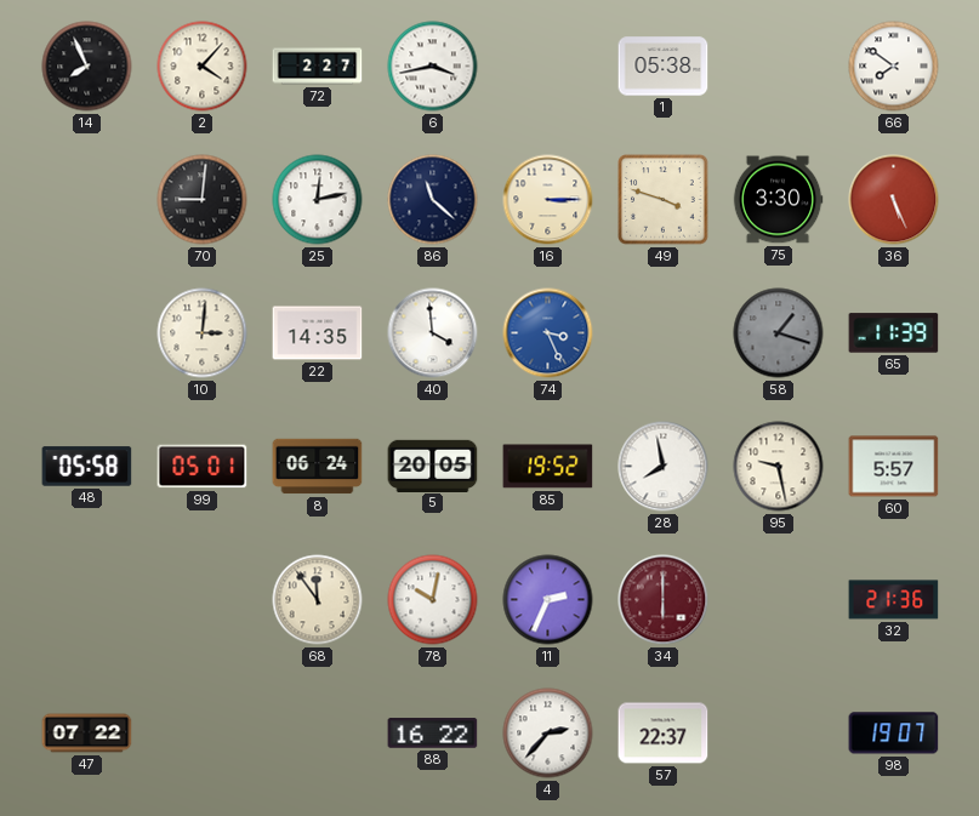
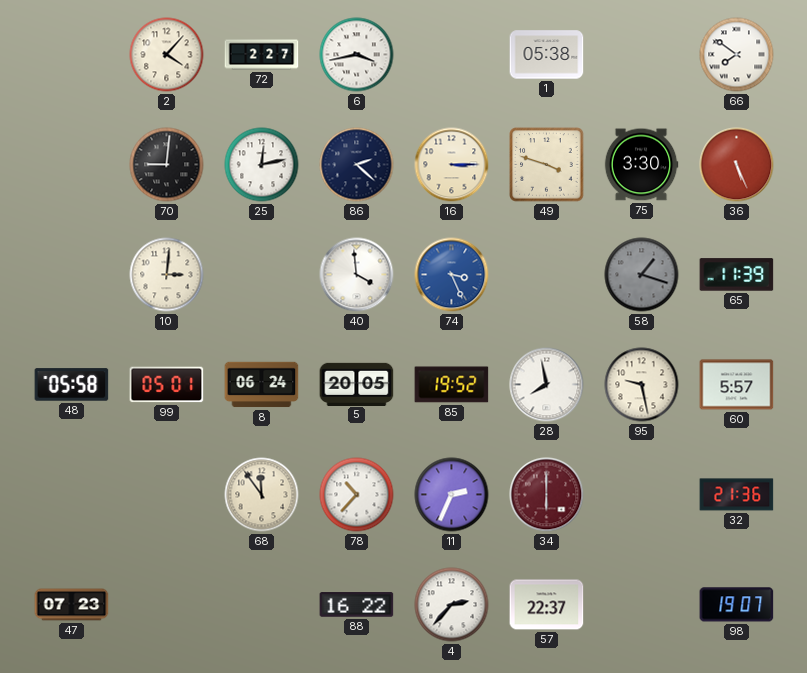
14: 7:56 -> none
86: 11:22 -> 2:22
22: 14:35 -> none
78: 10:02 -> 10:37
47: 07:22 -> 07:23
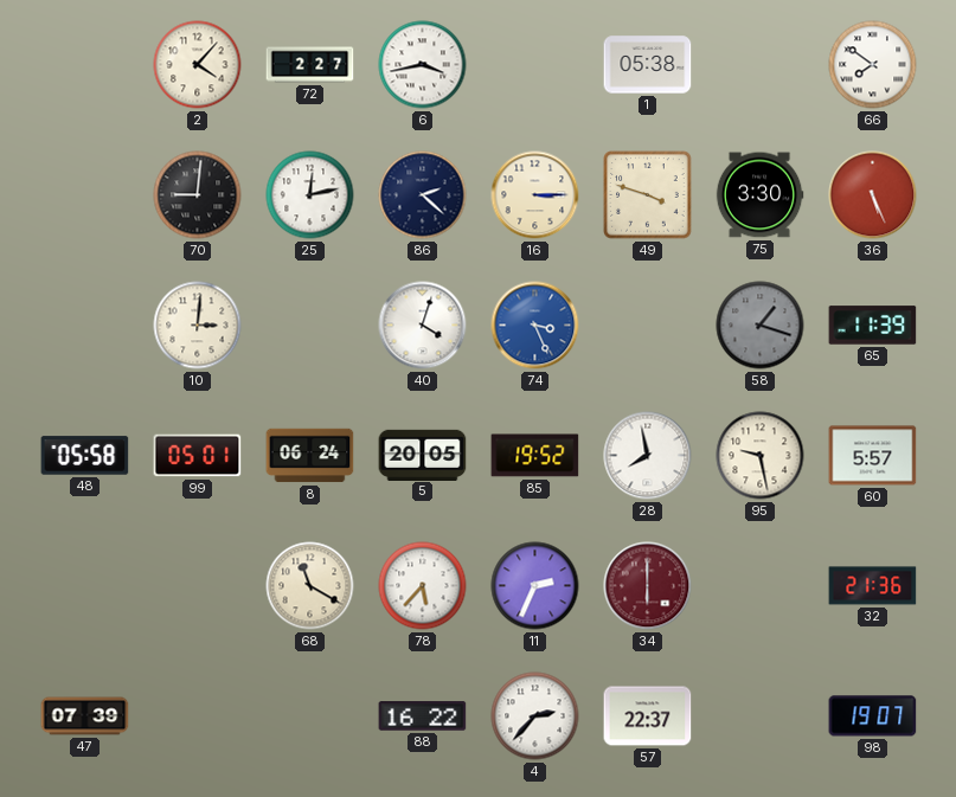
40: 3:59 -> 4:03
68: 11:54 -> 11:20
78: 10:37 -> 5:37
47: 07:23 -> 07:39
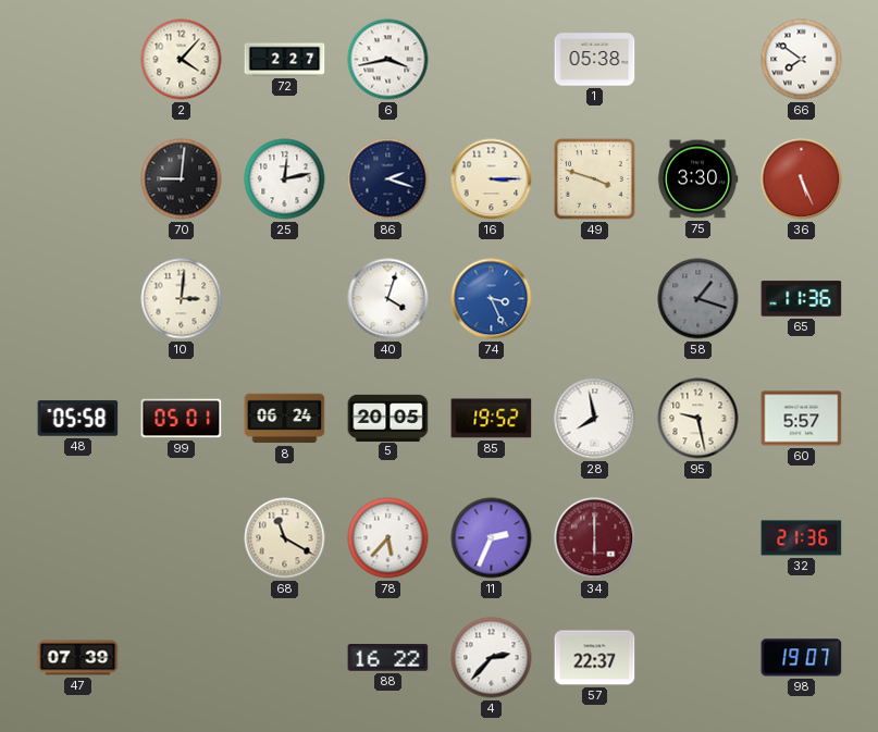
86: 2:22 -> 2:18
65: 11:39 -> 11:36
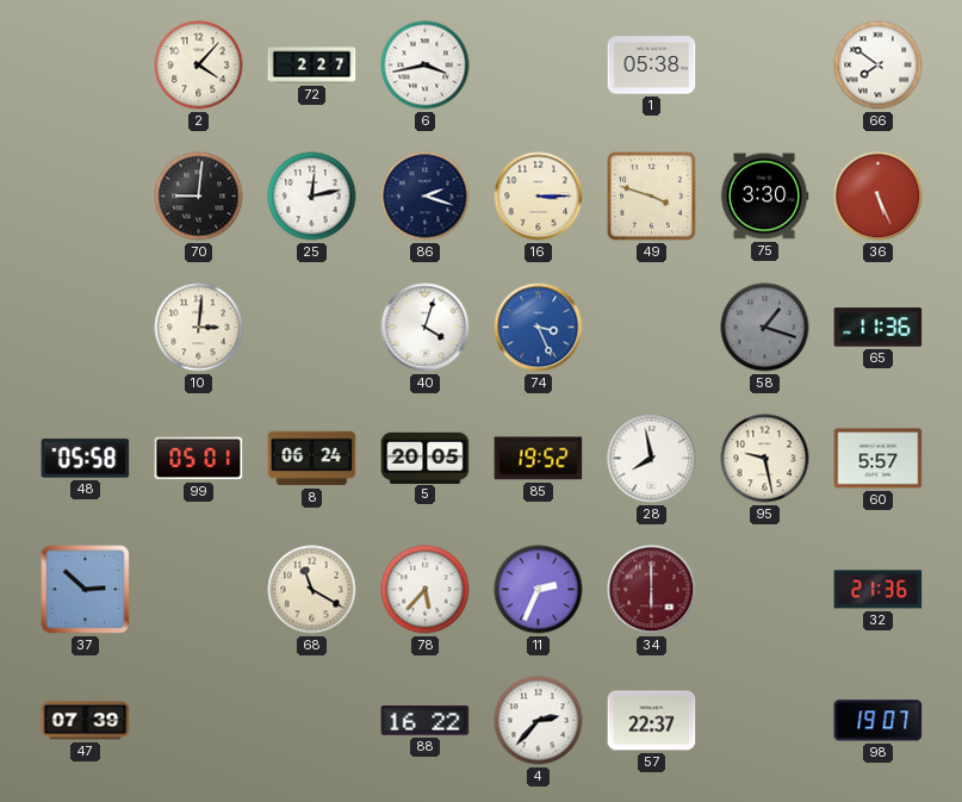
37: none -> 2:52
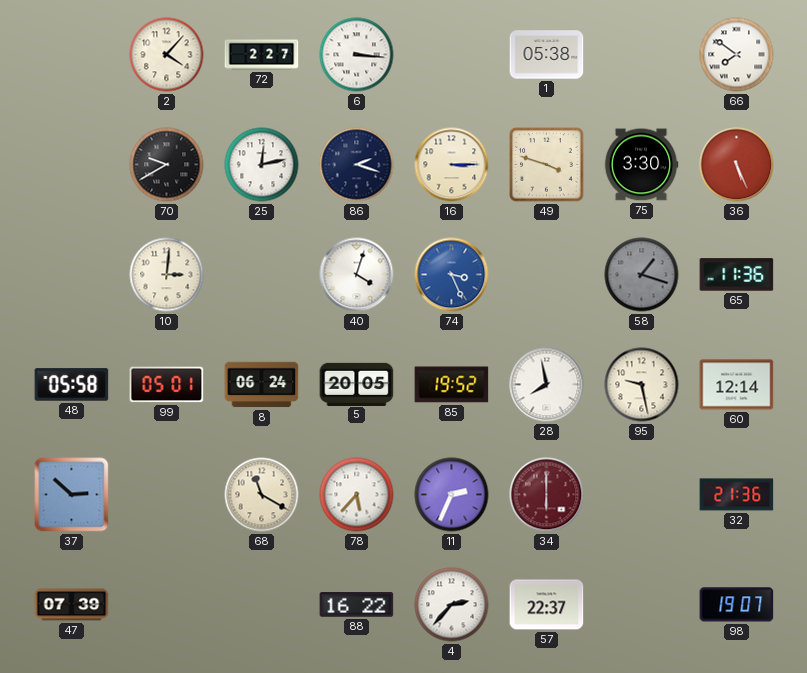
6: 3:43 -> 3:16
70: 9:01 -> 9:40
60: 5:57 -> 12:14
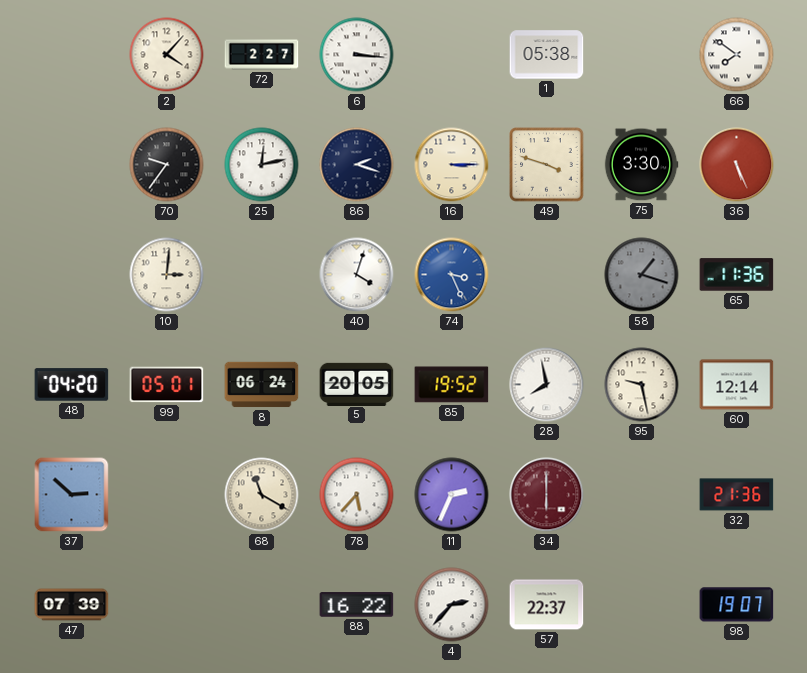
70: 9:40 -> 9:36
48: 05:58 -> 04:20
